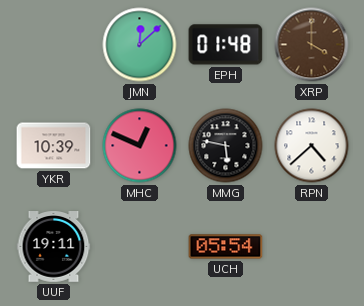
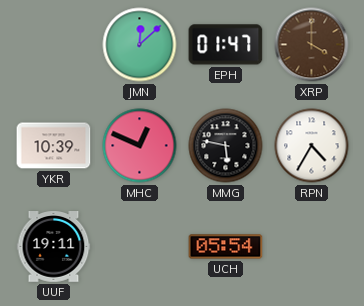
EPH: 01:48 -> 01:47
RPN: 4:38 -> 4:35
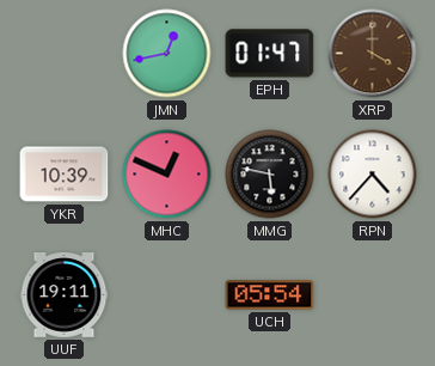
JMN: 12:08 -> 12:43
RPN: 4:35 -> 4:37
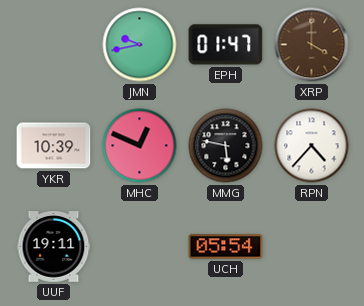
JMN: 12:43 -> 9:43
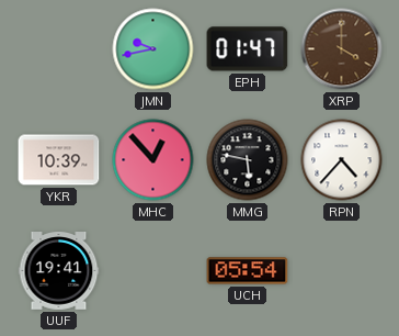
MHC: 12:49 -> 12:53
UUF: 19:11 -> 19:41
